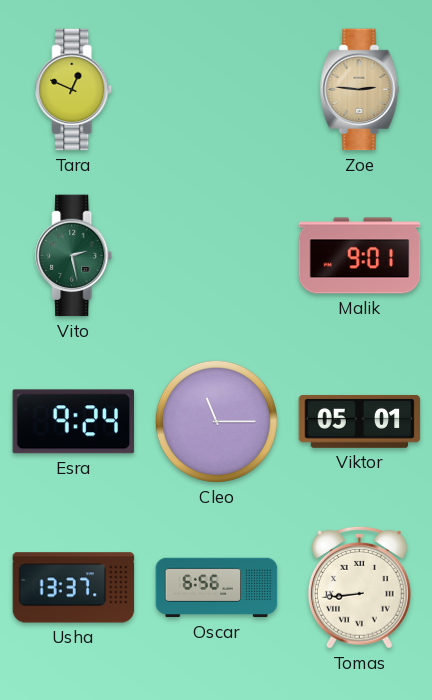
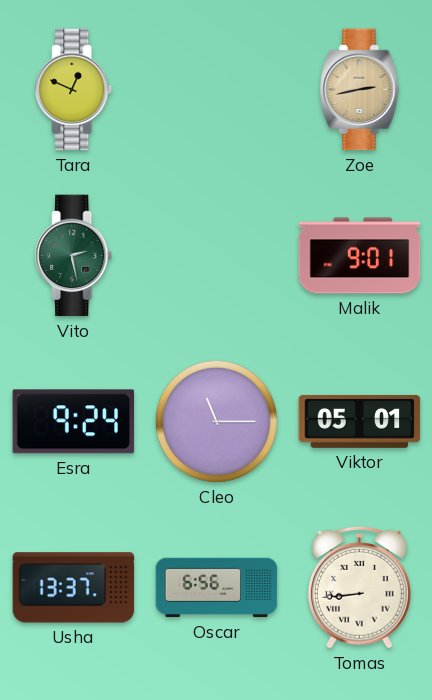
Zoe: 2:46 -> 2:43
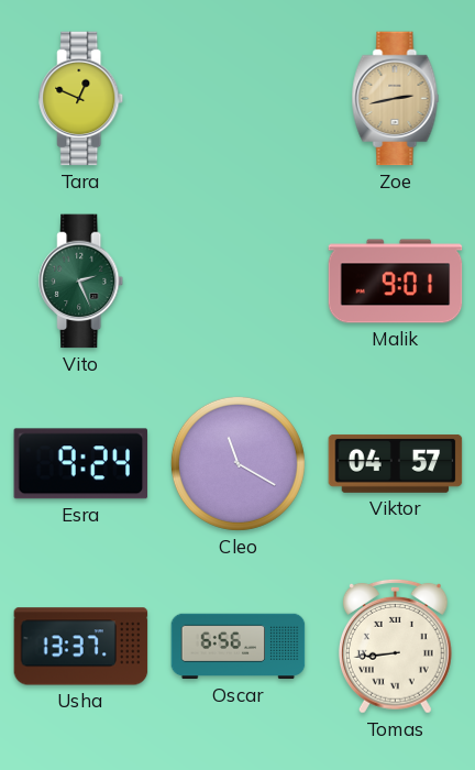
Vito: 2:28 -> 2:26
Cleo: 11:15 -> 11:20
Viktor: 05:01 -> 04:57
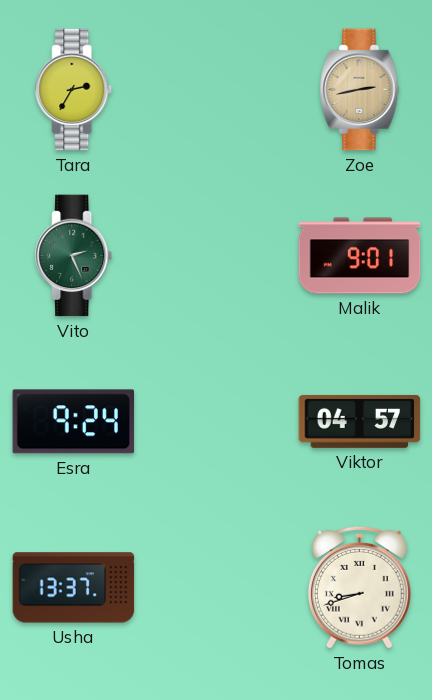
Tara: 12:49 -> 2:35
Cleo: 11:20 -> none
Oscar: 6:56 -> none
Tomas: 8:44 -> 8:42
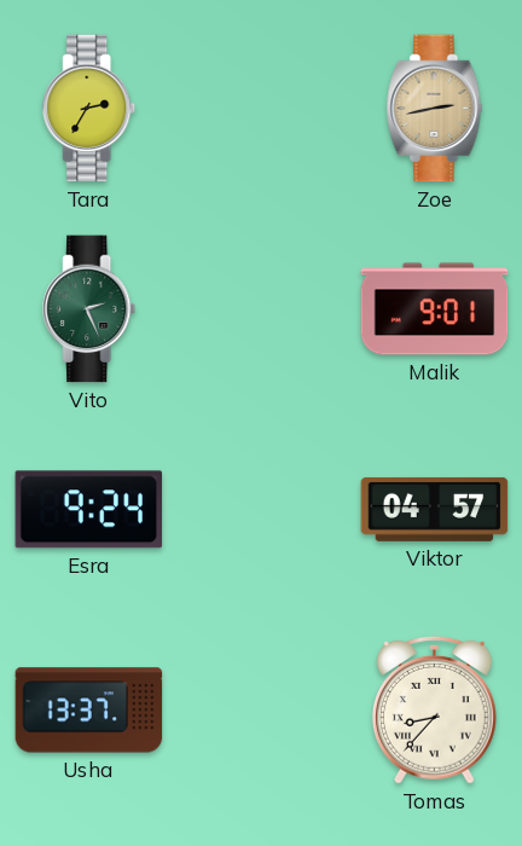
Tomas: 8:42 -> 8:37
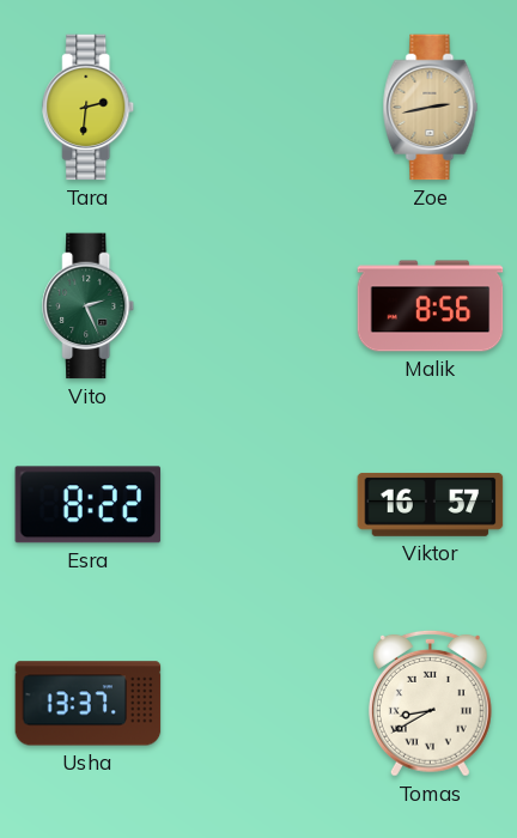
Tara: 2:35 -> 2:31
Malik: 9:01 -> 8:56
Esra: 9:24 -> 8:22
Viktor: 04:57 -> 16:57
Tomas: 8:37 -> 8:40
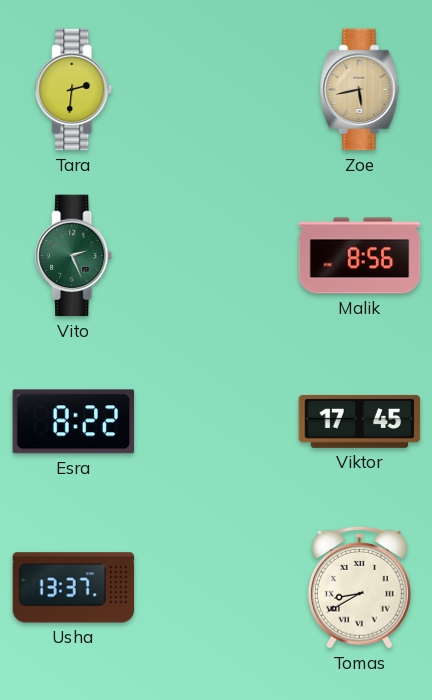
Zoe: 2:43 -> 5:43
Viktor: 16:57 -> 17:45
